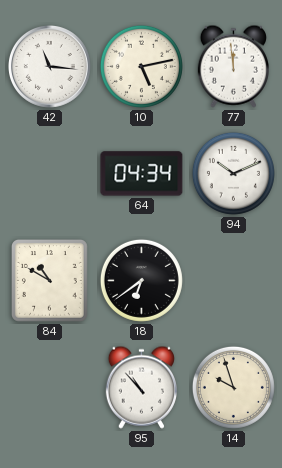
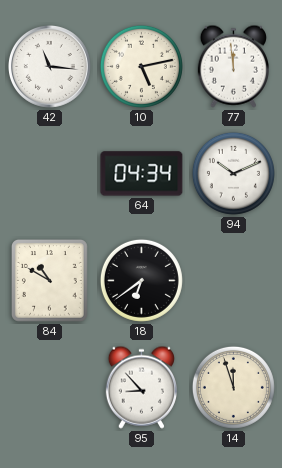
95: 10:53 -> 8:53
14: 9:57 -> 11:57
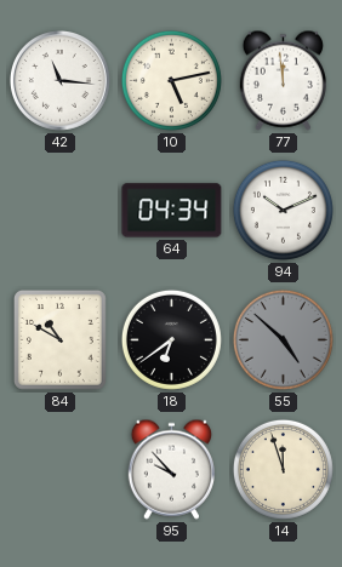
55: none -> 4:52
95: 8:53 -> 9:53
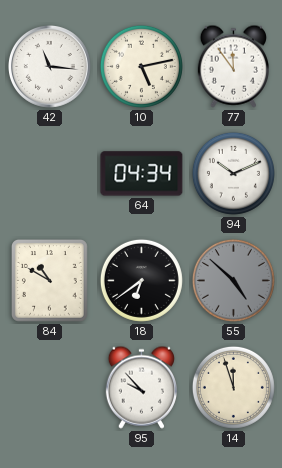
77: 11:59 -> 11:54
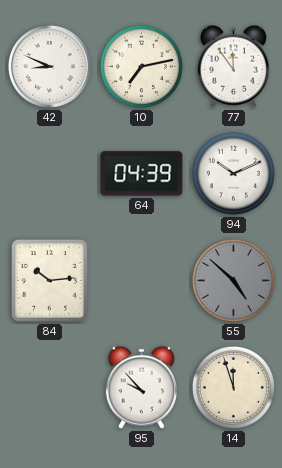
42: 11:16 -> 8:49
10: 5:13 -> 7:13
64: 04:34 -> 04:39
84: 10:50 -> 10:14
18: 6:39 -> none
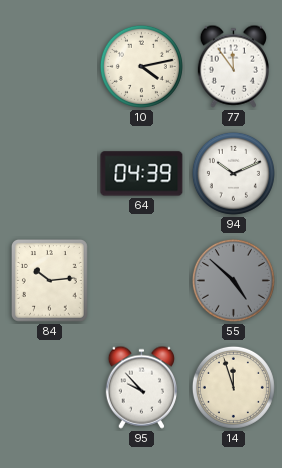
42: 8:49 -> none
10: 7:13 -> 4:13
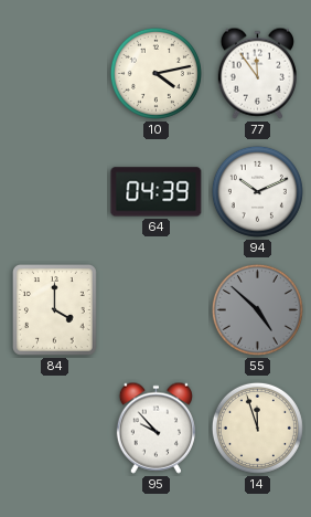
84: 10:14 -> 4:00
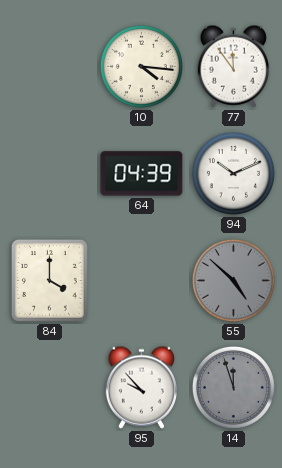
10: 4:13 -> 4:16
14 dial: cream -> grey
